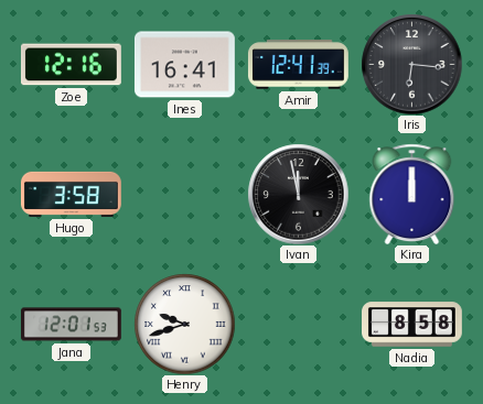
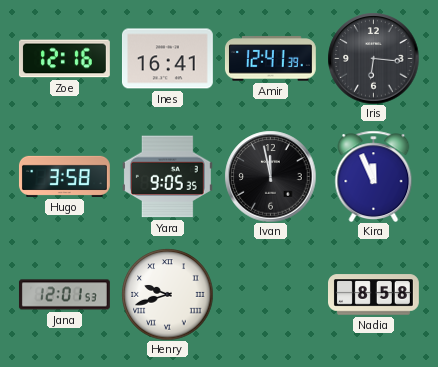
Yara: none -> 9:05
Kira: 12:00 -> 11:56
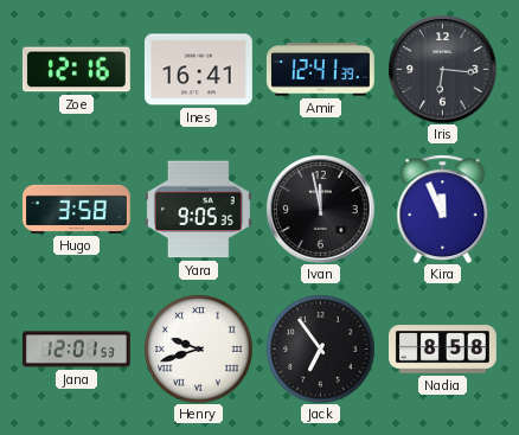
Jack: none -> 6:54
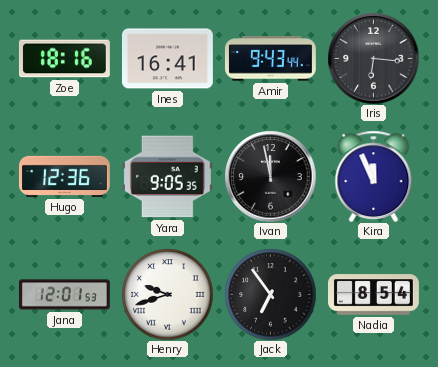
Zoe: 12:16 -> 18:16
Amir: 12:41 -> 9:43
Hugo: 3:58 -> 12:36
Nadia: 8:58 -> 8:54
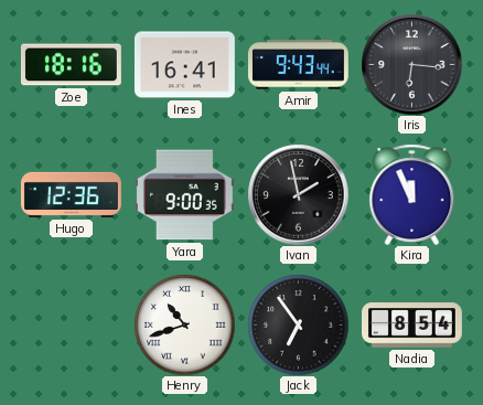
Yara: 9:05 -> 9:00
Ivan: 11:58 -> 1:58
Jana: 12:01 -> none
Henry: 9:42 -> 10:42
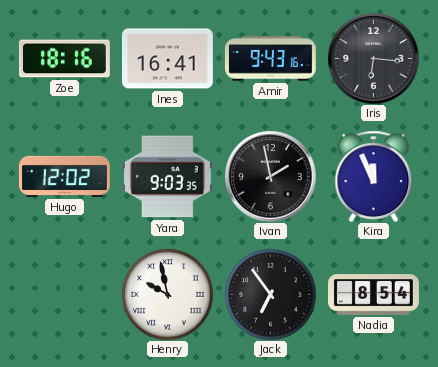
Amir: 9:43:44 -> 9:43:16
Hugo: 12:36 -> 12:02
Yara: 9:00 -> 9:03
Henry: 10:42 -> 9:58
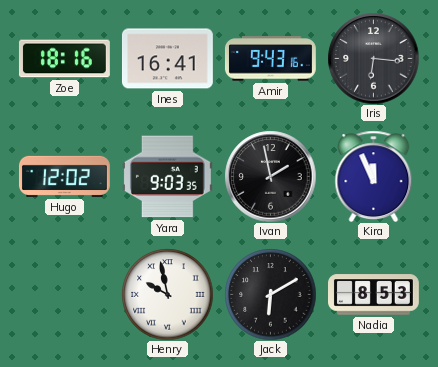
Jack: 6:54 -> 6:10
Nadia: 8:54 -> 8:53
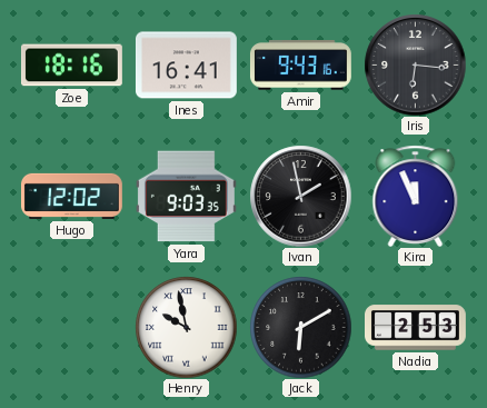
Nadia: 8:53 -> 2:53
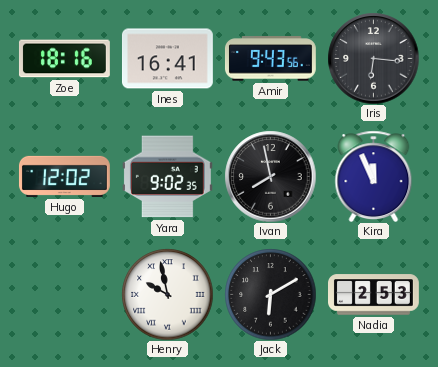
Amir: 9:43:16 -> 9:43:56
Yara: 9:03 -> 9:02
Ivan: 1:58 -> 7:58
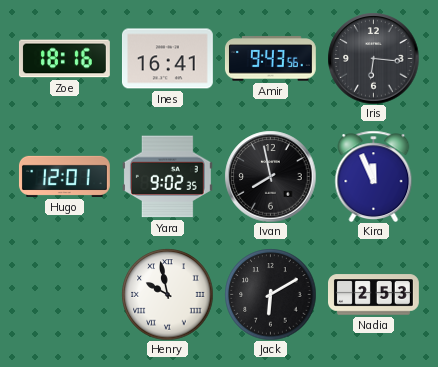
Hugo: 12:02 -> 12:01
